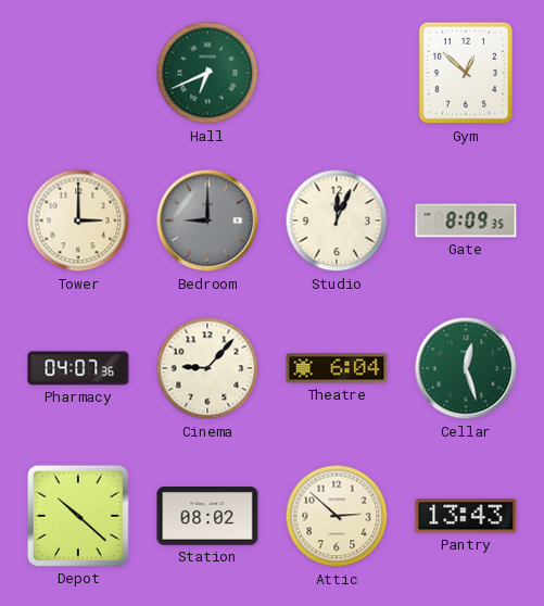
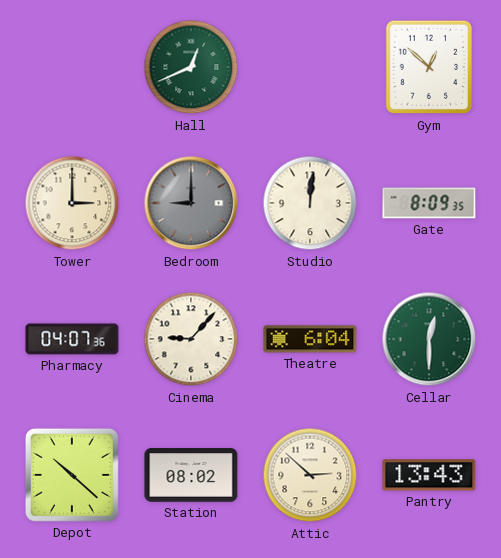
Hall: 6:41 -> 12:41
Studio: 12:04 -> 12:01
Cellar: 12:27 -> 12:30
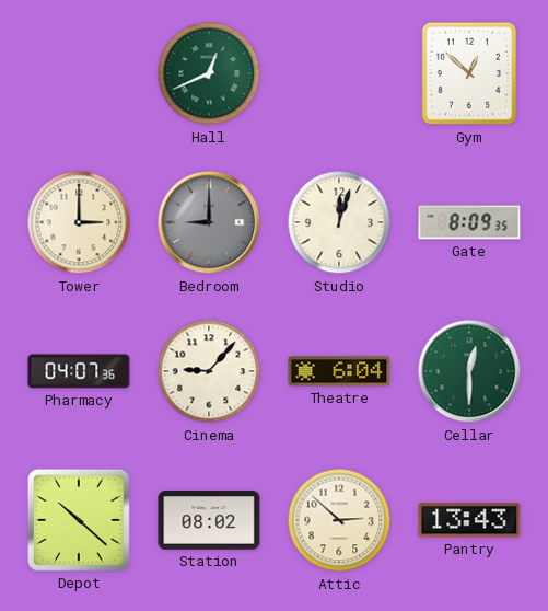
Studio: 12:01 -> 12:03
